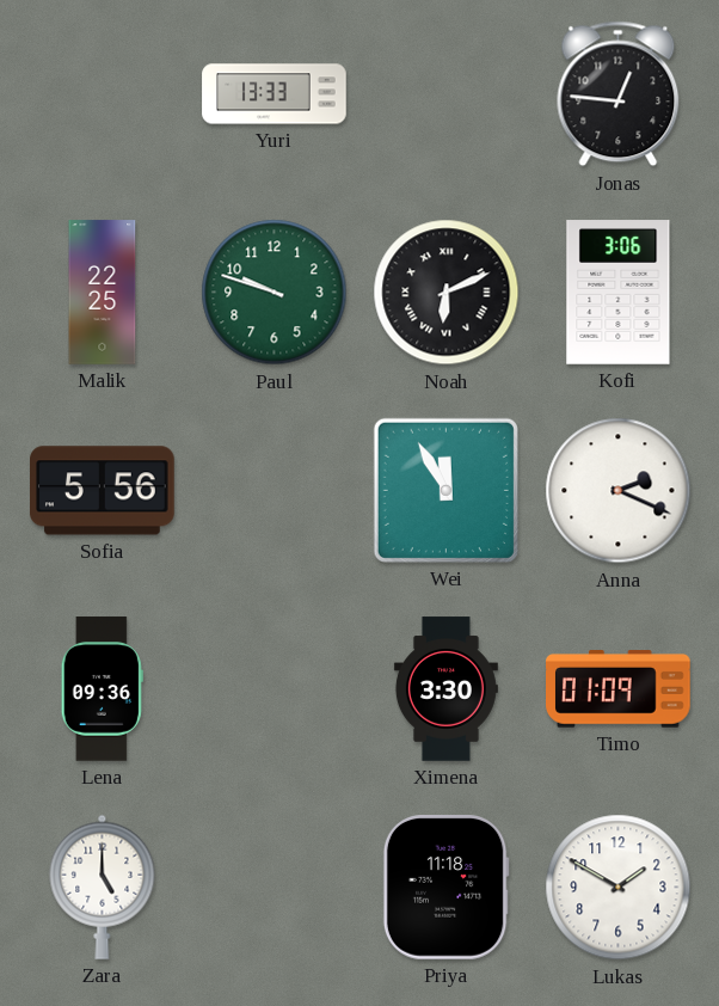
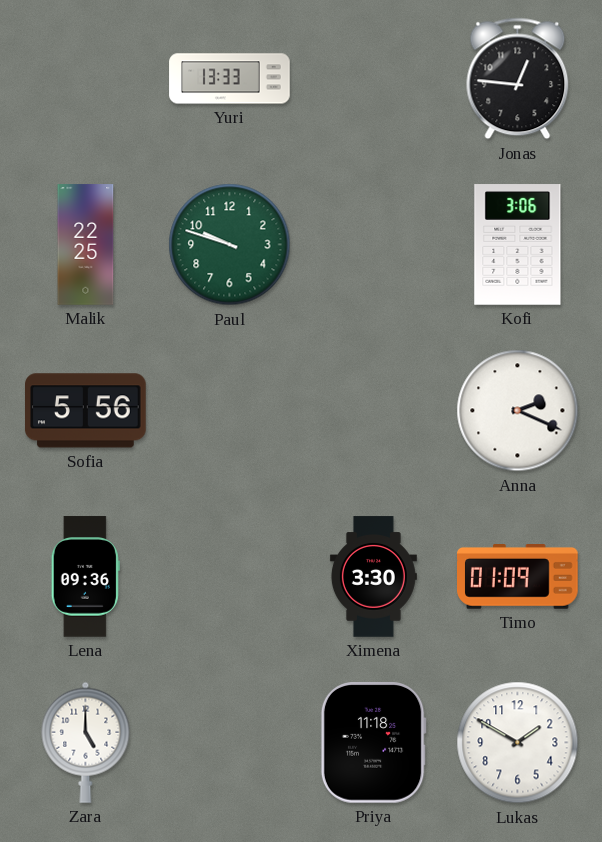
Noah: 6:11 -> none
Wei: 11:55 -> none
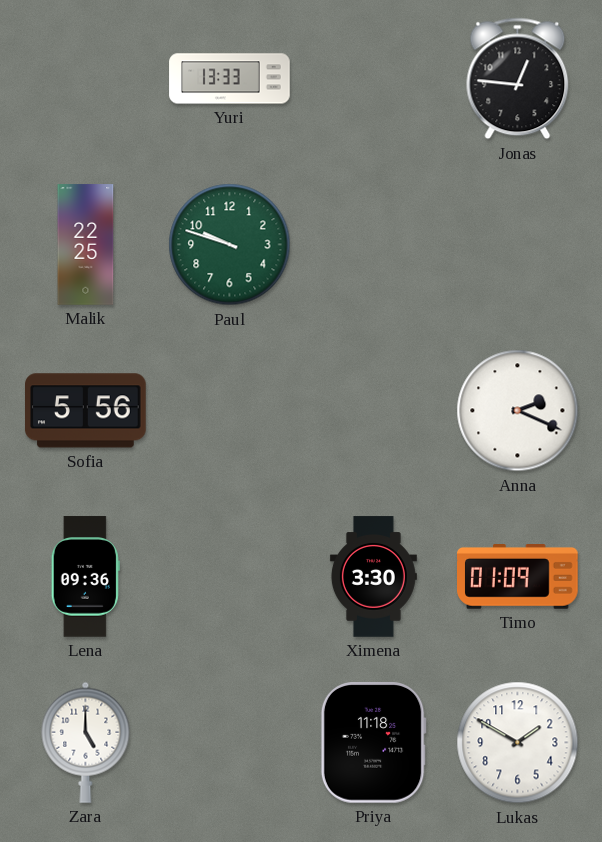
Kofi: 3:06 -> none
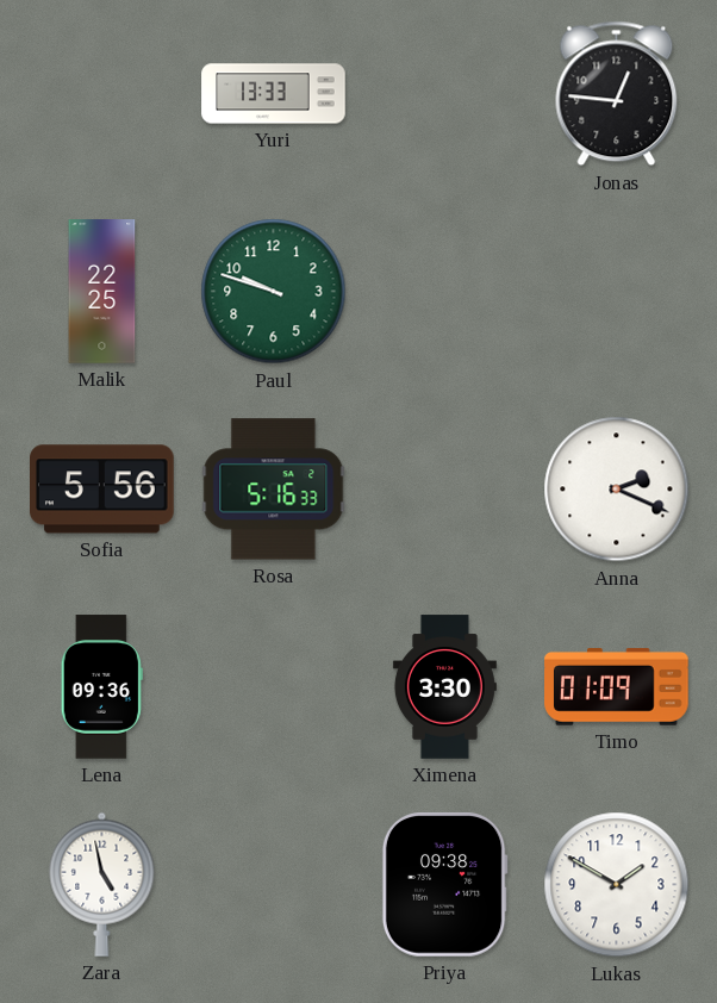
Rosa: none -> 5:16
Zara: 5:00 -> 4:58
Priya: 11:18 -> 09:38
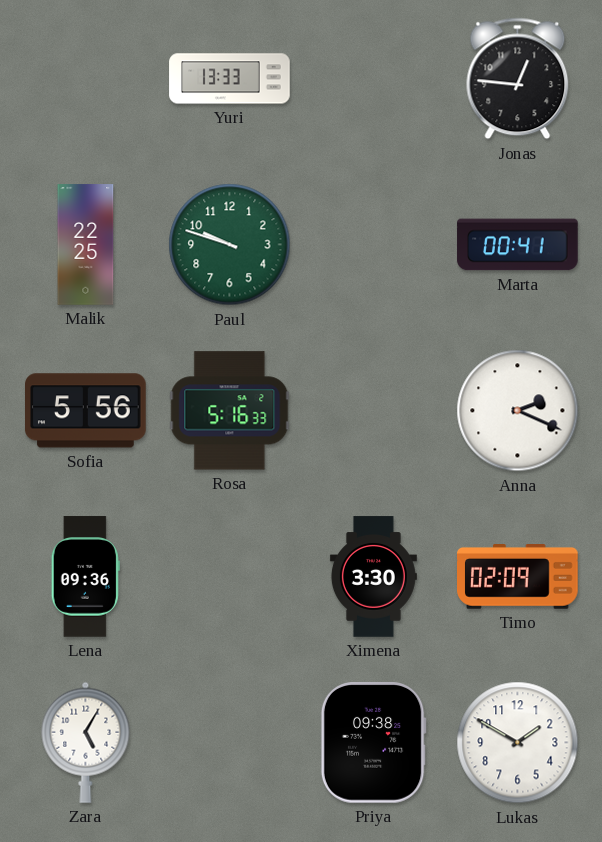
Marta: none -> 00:41
Timo: 01:09 -> 02:09
Zara: 4:58 -> 5:05
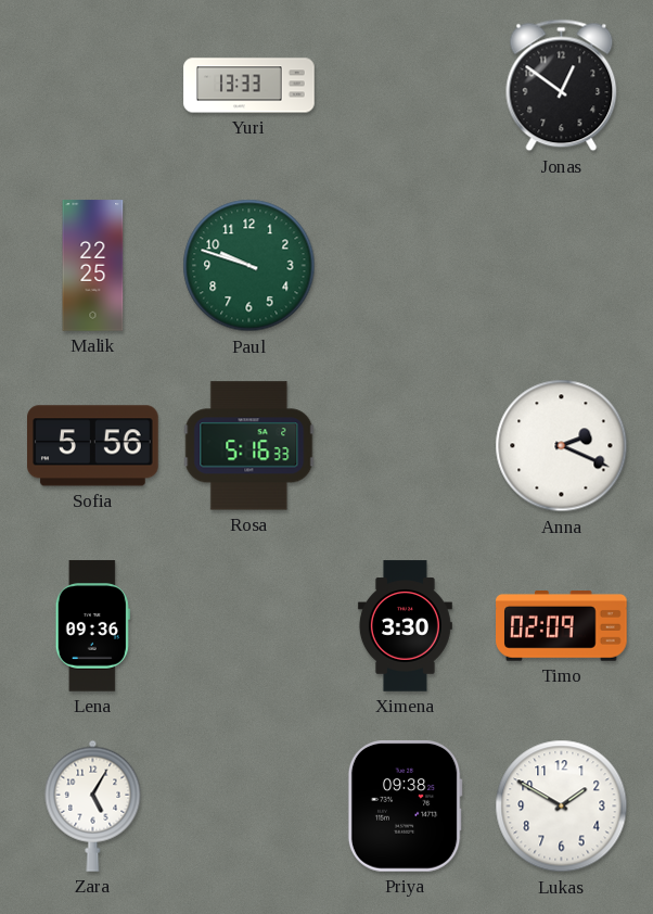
Jonas: 12:46 -> 12:51
Marta: 00:41 -> none
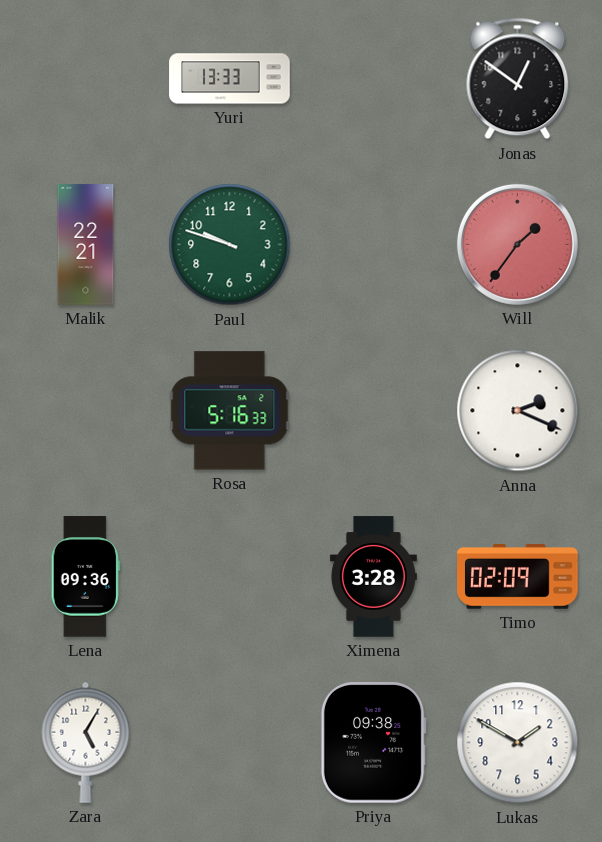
Malik: 22:25 -> 22:21
Will: none -> 1:36
Sofia: 5:56 -> none
Ximena: 3:30 -> 3:28
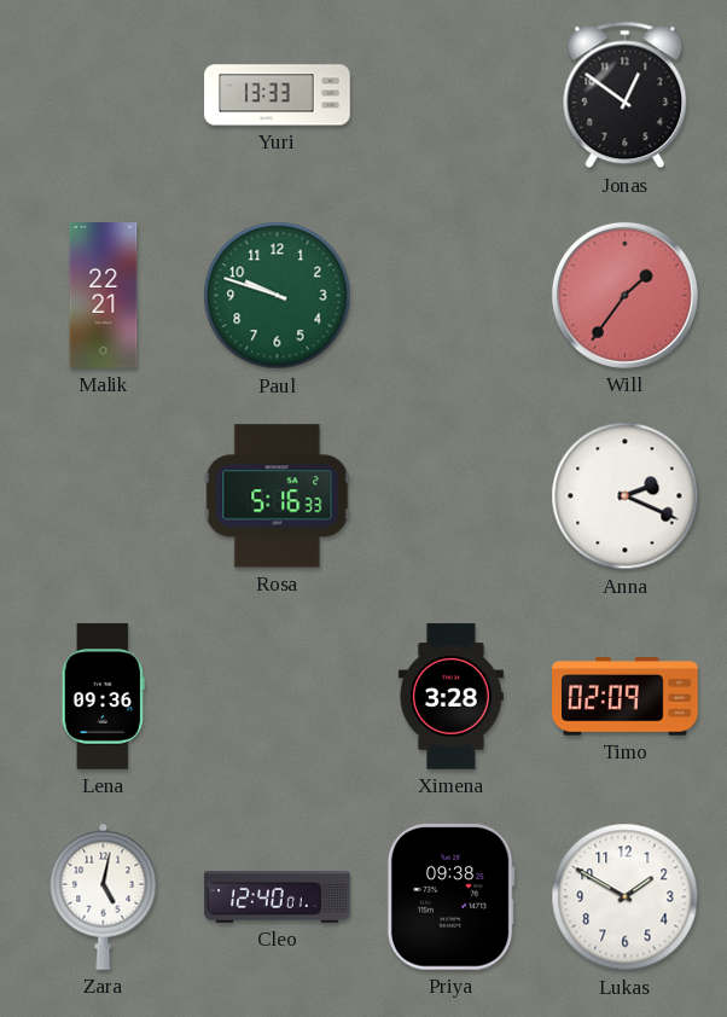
Zara: 5:05 -> 5:02
Cleo: none -> 12:40
